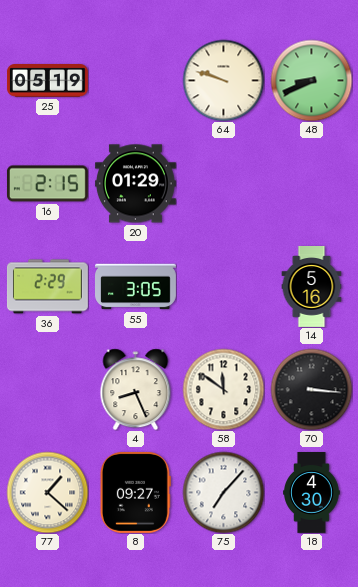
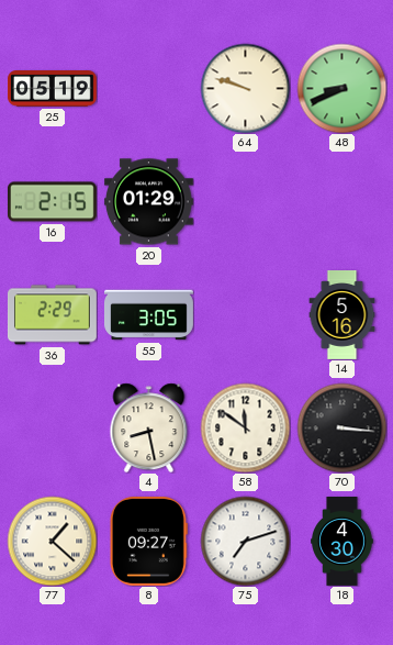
4: 8:26 -> 8:28
75: 7:07 -> 7:12
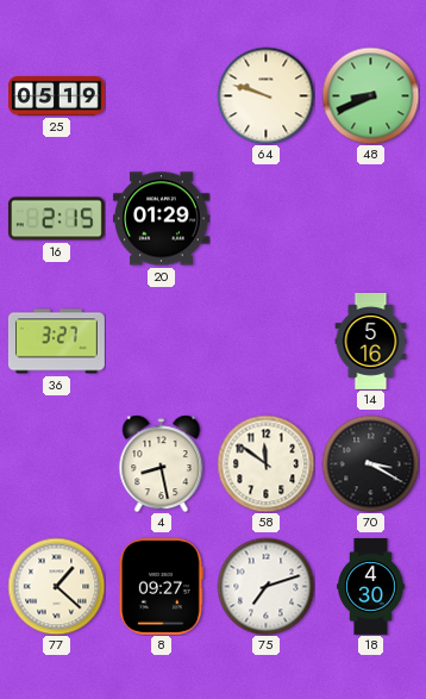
36: 2:29 -> 3:27
55: 3:05 -> none
70: 3:16 -> 3:20
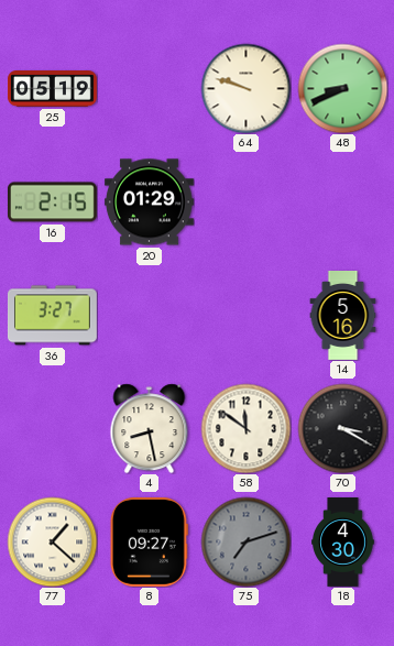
75 dial: white -> grey
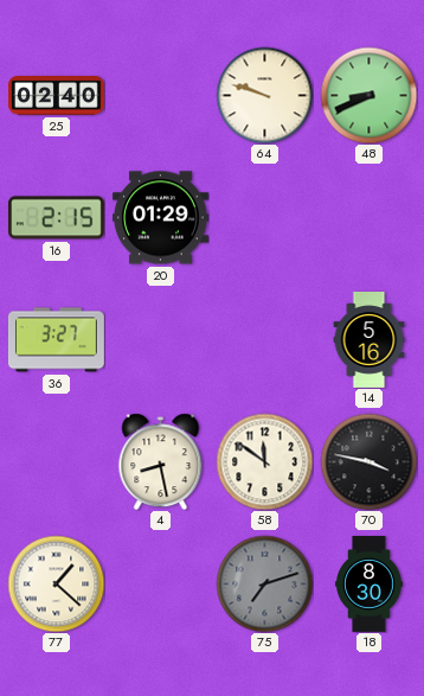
25: 05:19 -> 02:40
70: 3:20 -> 3:47
8: 09:27 -> none
18: 4:30 -> 8:30
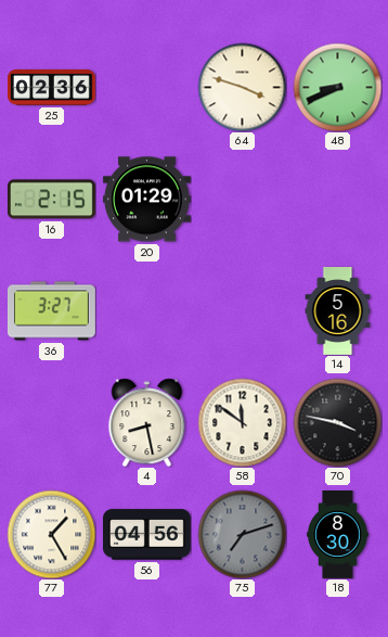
25: 02:40 -> 02:36
64: 9:48 -> 3:48
77: 1:22 -> 1:25
56: none -> 04:56
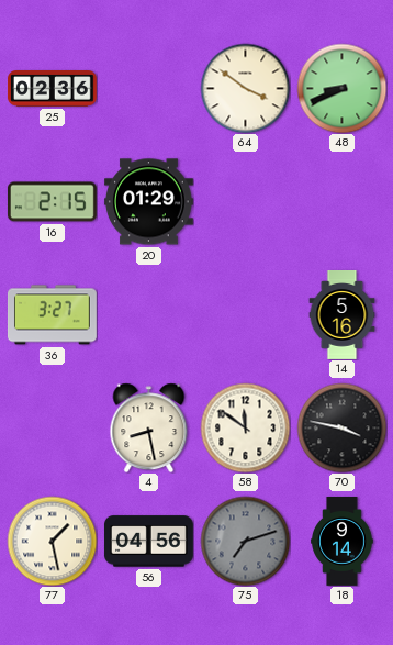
64: 3:48 -> 3:51
77: 1:25 -> 1:28
18: 8:30 -> 9:14
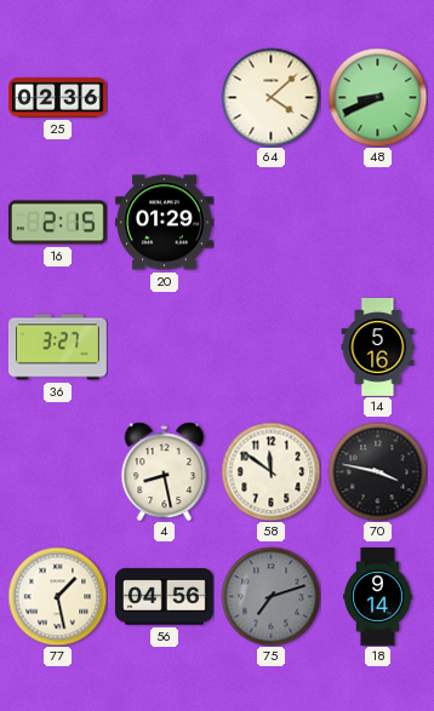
64: 3:51 -> 4:08
